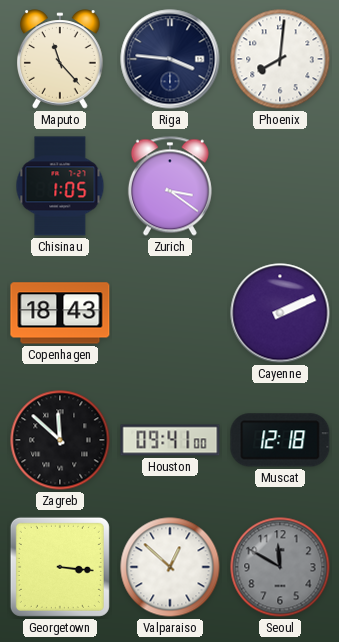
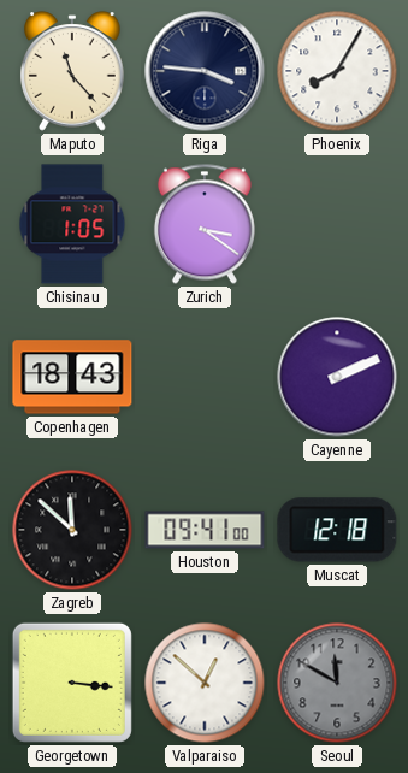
Phoenix: 8:01 -> 8:05
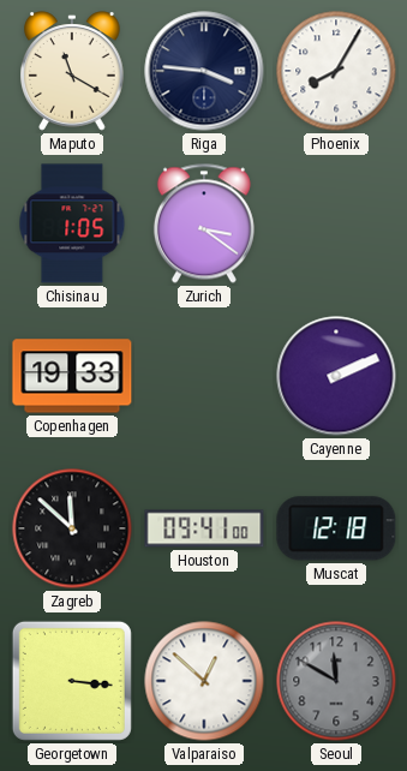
Maputo: 11:23 -> 11:20
Copenhagen: 18:43 -> 19:33
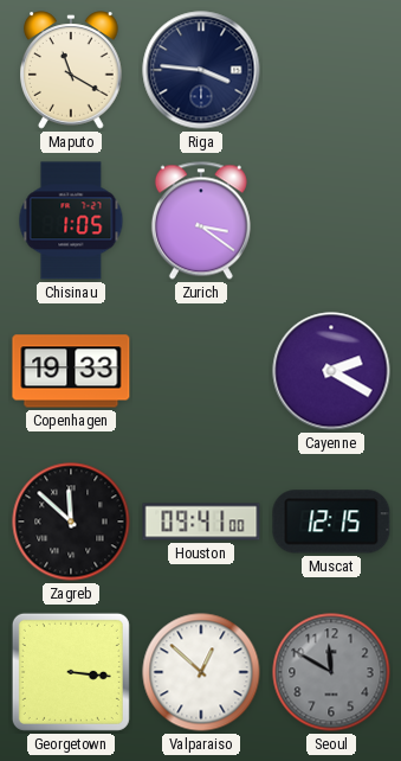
Phoenix: 8:05 -> none
Cayenne: 2:11 -> 2:20
Muscat: 12:18 -> 12:15
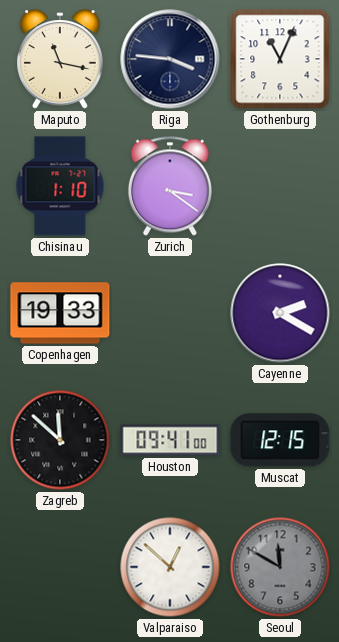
Maputo: 11:20 -> 11:17
Gothenburg: none -> 11:04
Chisinau: 1:05 -> 1:10
Georgetown: 3:16 -> none
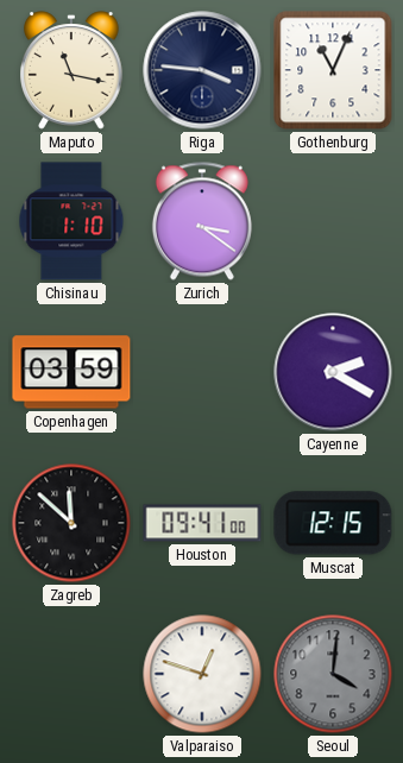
Copenhagen: 19:33 -> 03:59
Valparaiso: 12:52 -> 12:48
Seoul: 11:50 -> 4:01
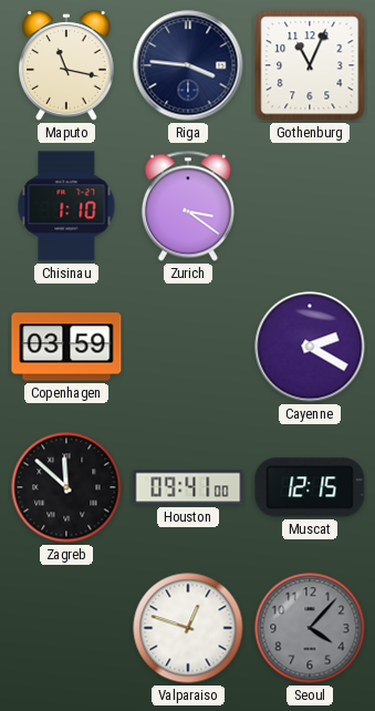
Seoul: 4:01 -> 4:07
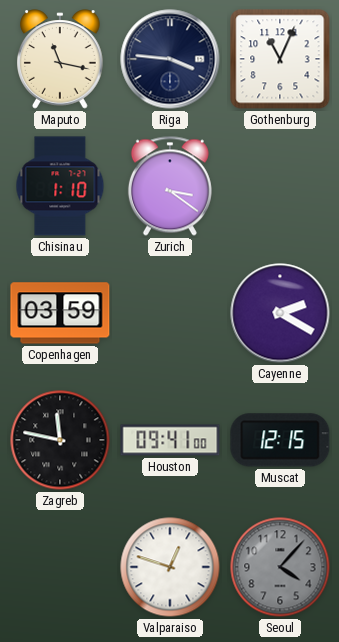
Zagreb: 11:52 -> 11:47
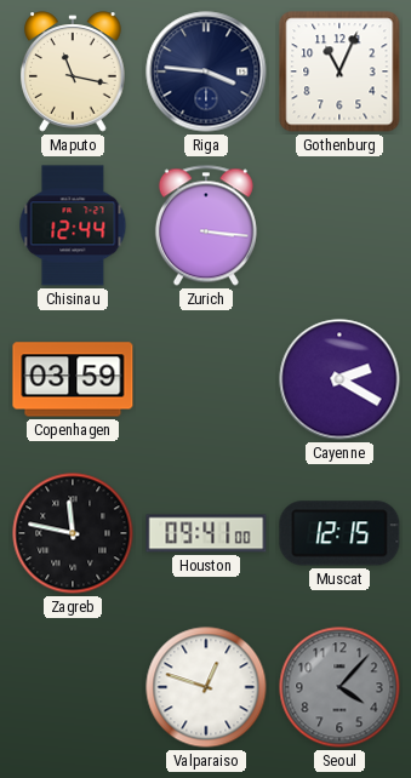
Chisinau: 1:10 -> 12:44
Zurich: 3:21 -> 3:16
